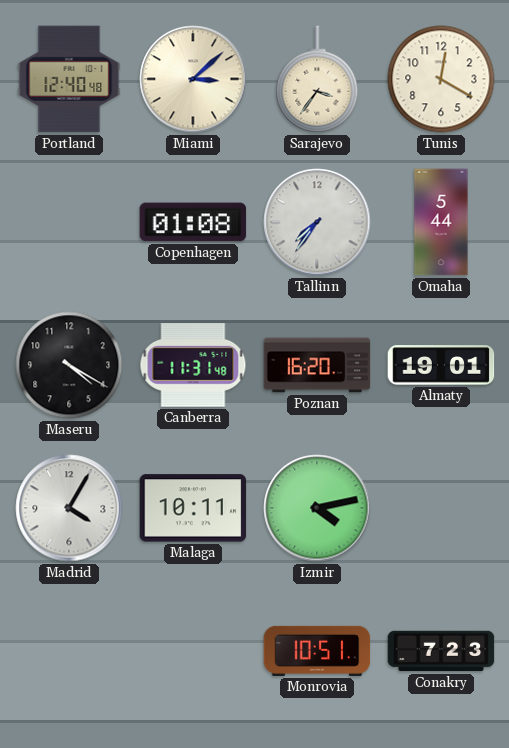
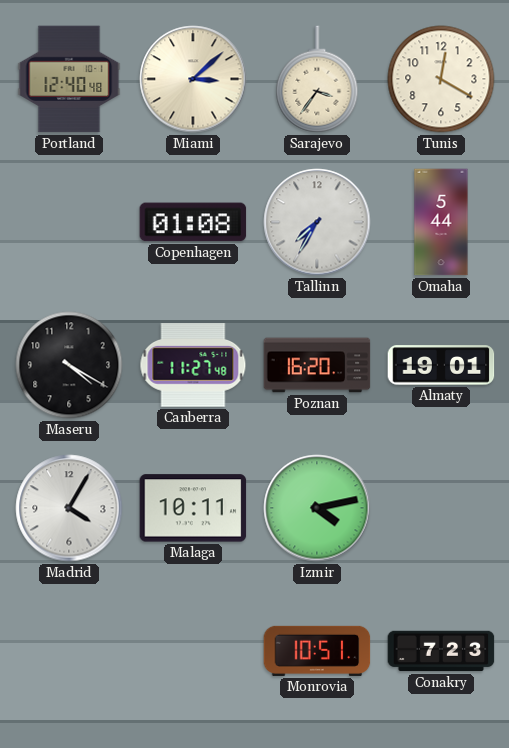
Tallinn: 7:36 -> 7:35
Canberra: 11:31 -> 11:27
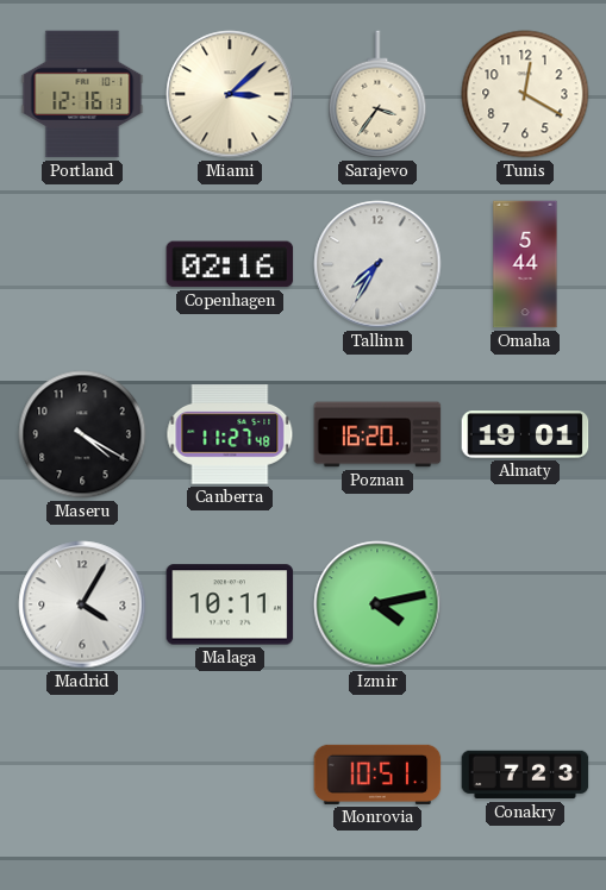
Portland: 12:40 -> 12:16
Copenhagen: 01:08 -> 02:16
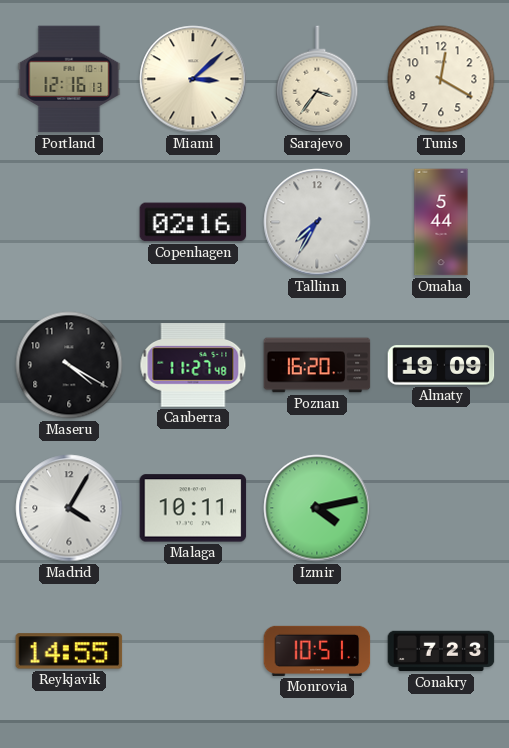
Almaty: 19:01 -> 19:09
Reykjavik: none -> 14:55
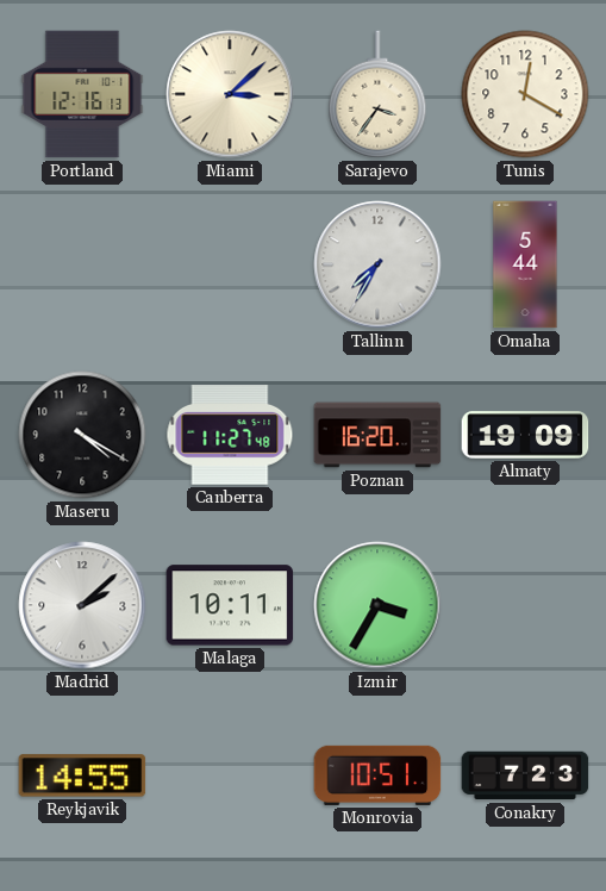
Copenhagen: 02:16 -> none
Madrid: 4:05 -> 2:08
Izmir: 4:13 -> 3:35
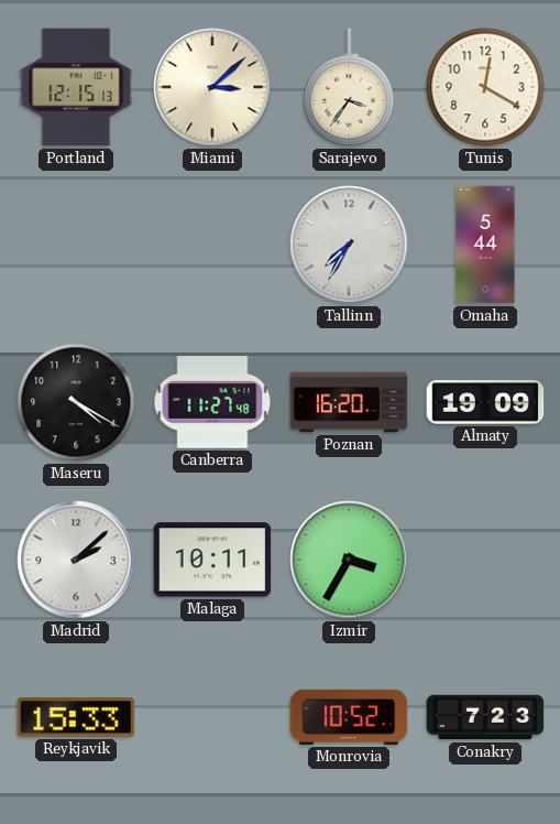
Portland: 12:16 -> 12:15
Reykjavik: 14:55 -> 15:33
Monrovia: 10:51 -> 10:52
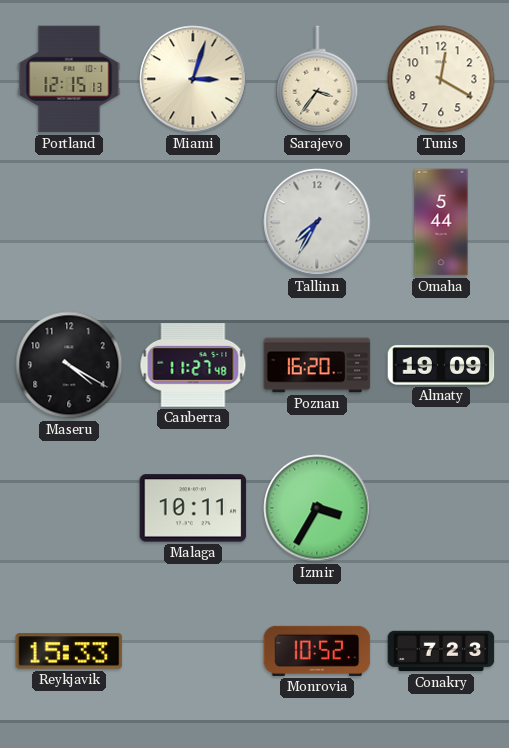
Miami: 3:08 -> 3:03
Madrid: 2:08 -> none
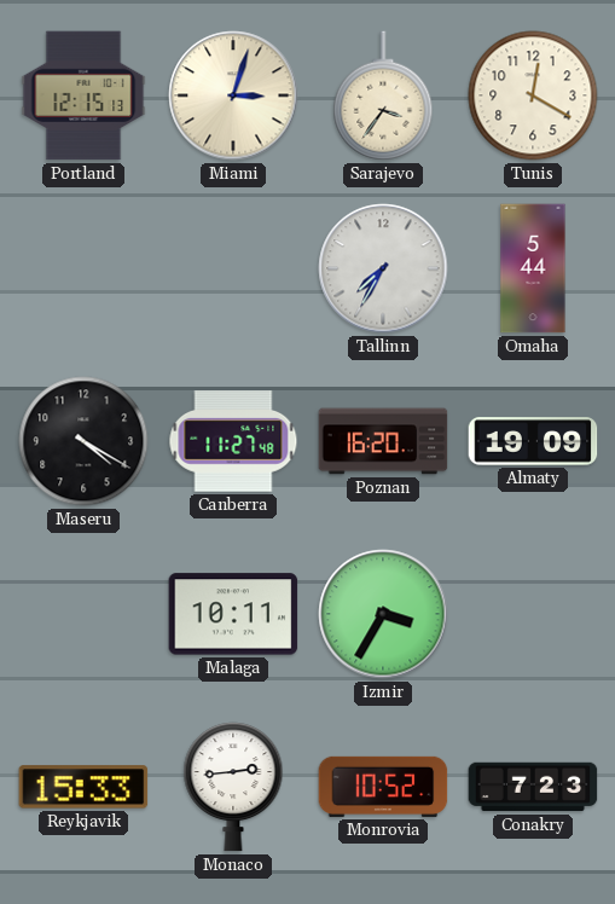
Monaco: none -> 2:44
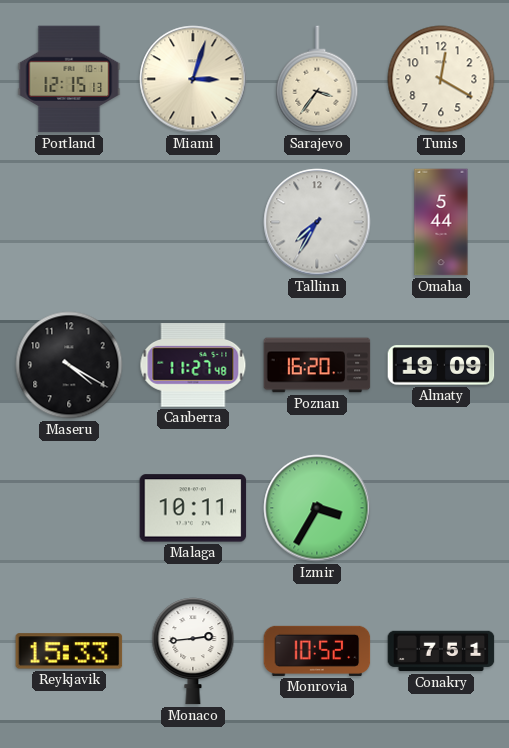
Conakry: 7:23 -> 7:51
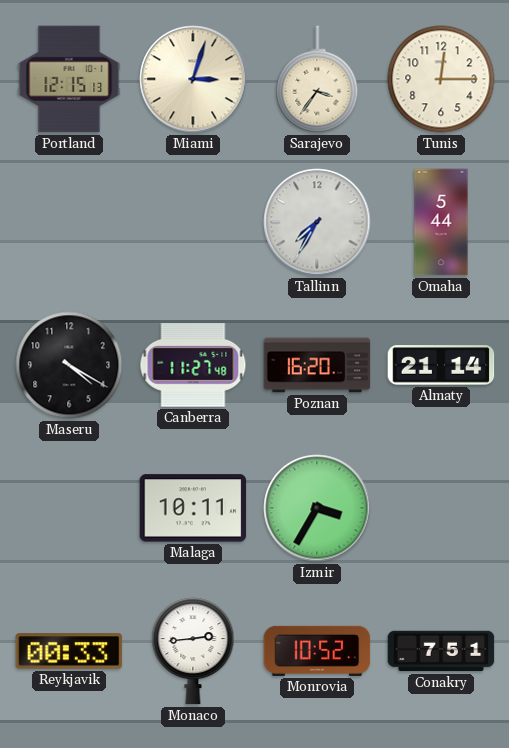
Tunis: 12:20 -> 12:15
Almaty: 19:09 -> 21:14
Reykjavik: 15:33 -> 00:33
